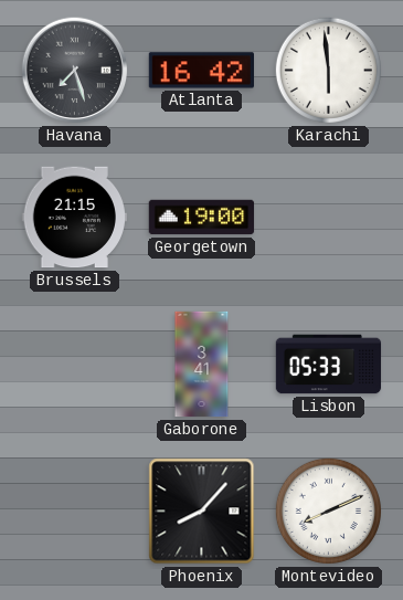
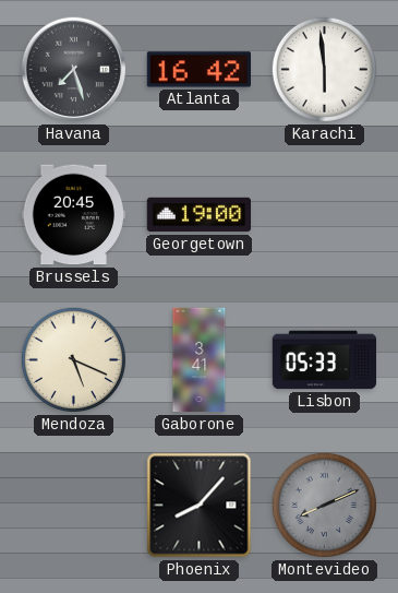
Brussels: 21:15 -> 20:45
Mendoza: none -> 5:19
Montevideo dial: white -> grey
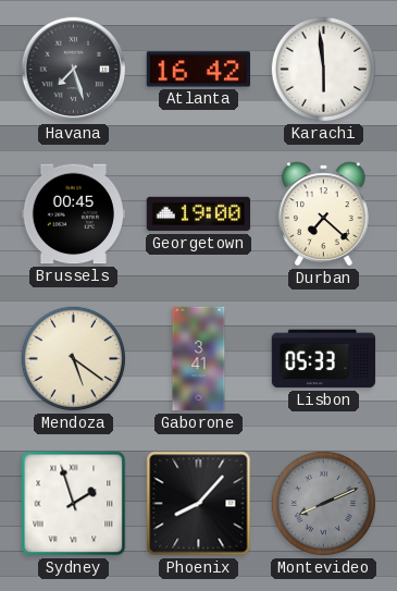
Brussels: 20:45 -> 00:45
Durban: none -> 7:22
Mendoza: 5:19 -> 5:21
Sydney: none -> 1:57
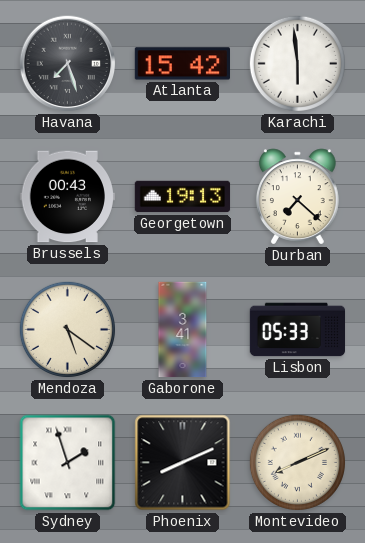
Atlanta: 16:42 -> 15:42
Brussels: 00:45 -> 00:43
Georgetown: 19:00 -> 19:13
Phoenix: 8:07 -> 8:11
Montevideo dial: grey -> cream
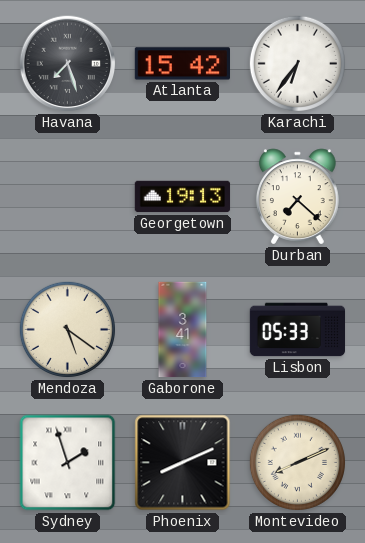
Karachi: 5:59 -> 6:36
Brussels: 00:43 -> none
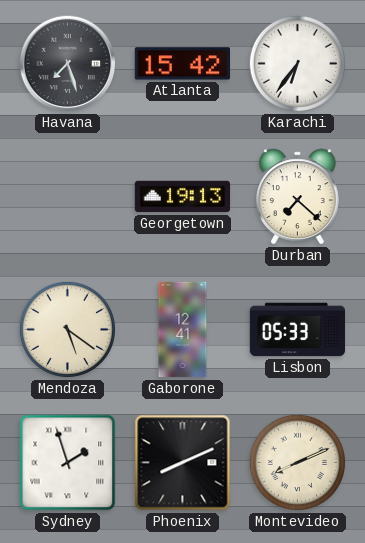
Gaborone: 3:41 -> 12:41
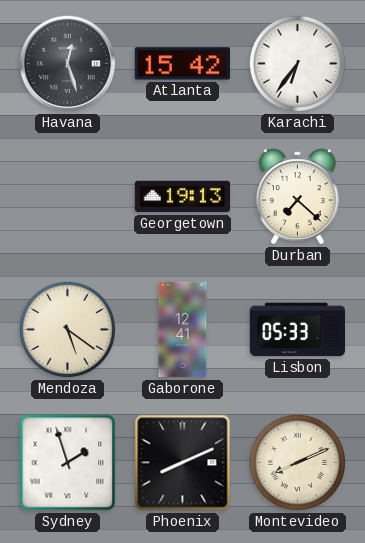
Havana: 7:27 -> 12:27
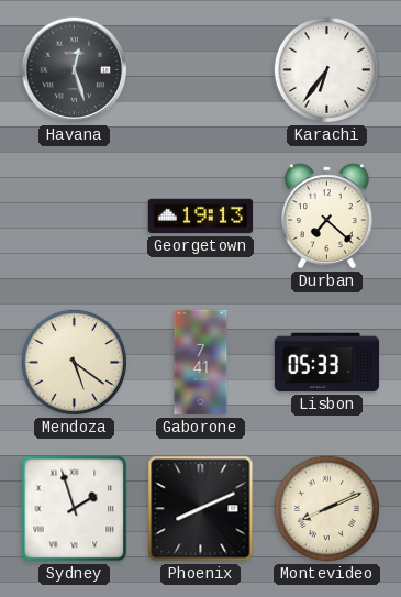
Atlanta: 15:42 -> none
Gaborone: 12:41 -> 7:41
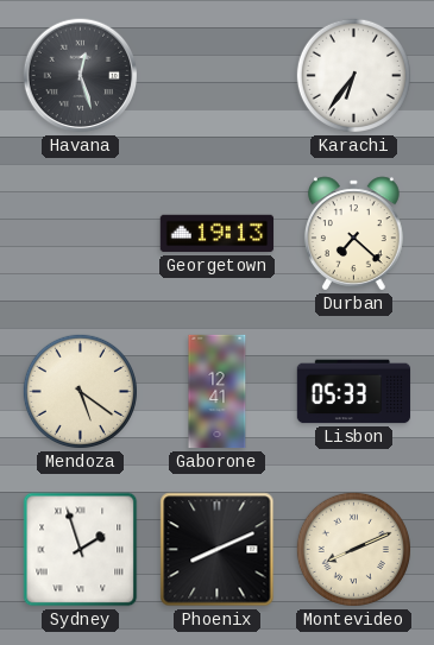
Gaborone: 7:41 -> 12:41
